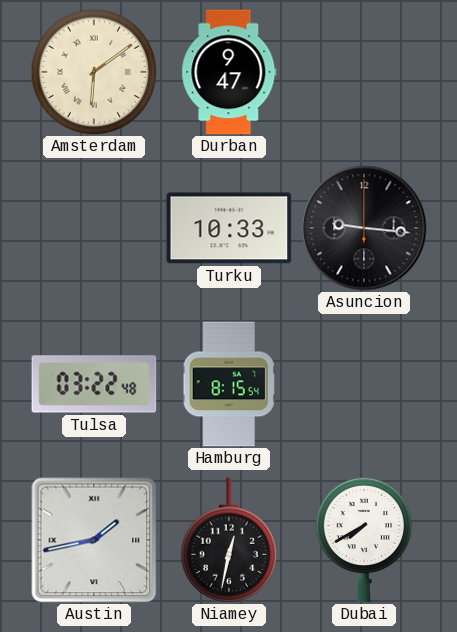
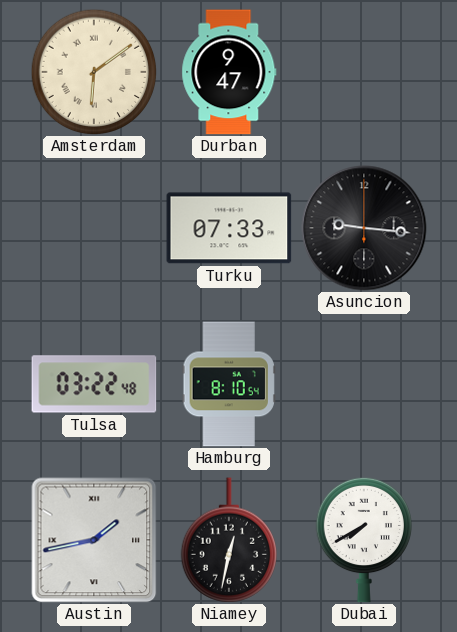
Turku: 10:33 -> 07:33
Hamburg: 8:15 -> 8:10
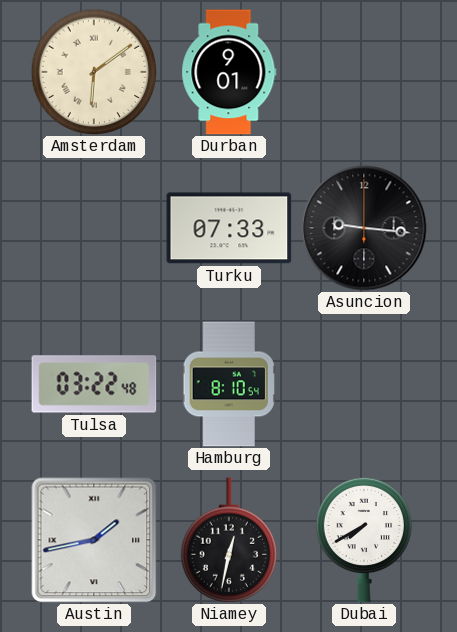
Durban: 9:47 -> 9:01
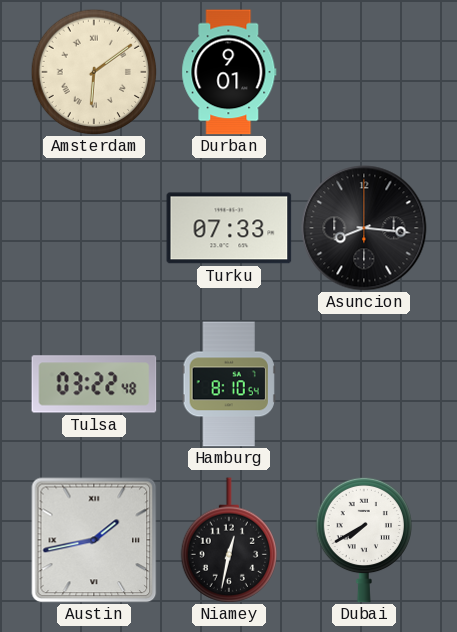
Asuncion: 9:16 -> 8:16
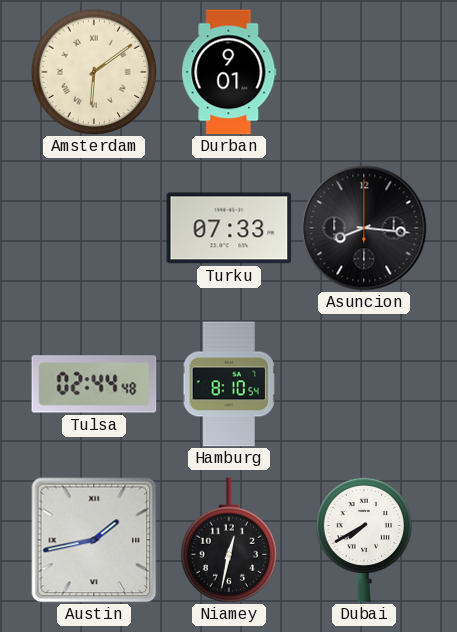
Tulsa: 03:22 -> 02:44
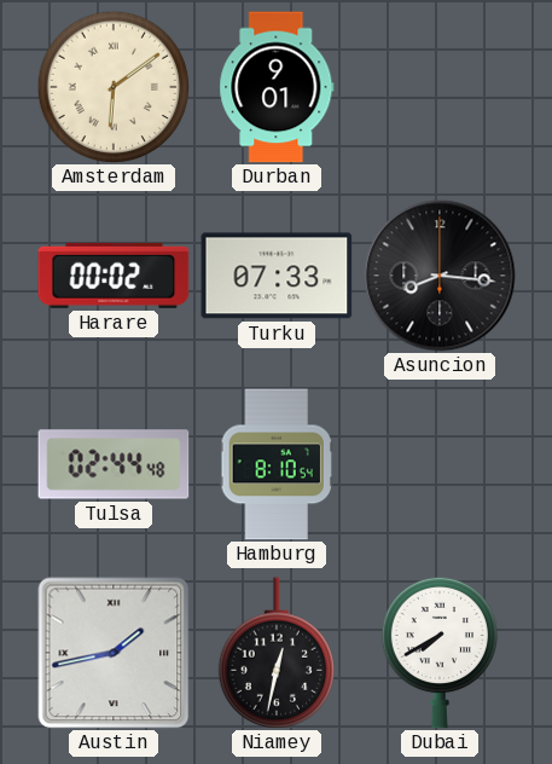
Harare: none -> 00:02
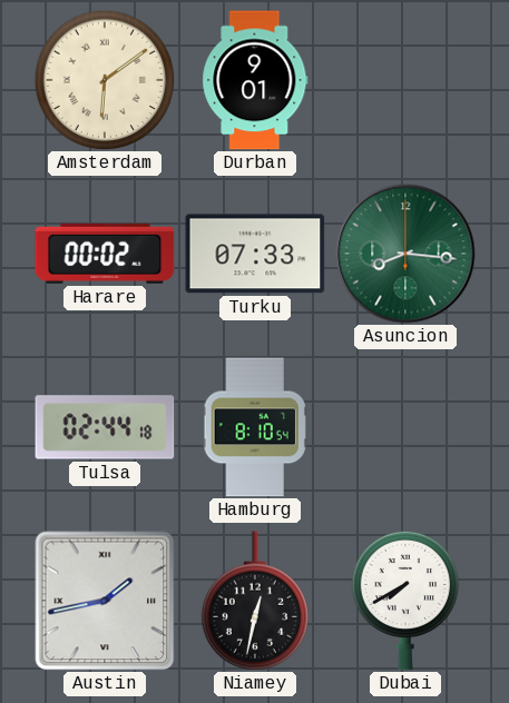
Asuncion dial: black -> green
Tulsa: 02:44:48 -> 02:44:18
